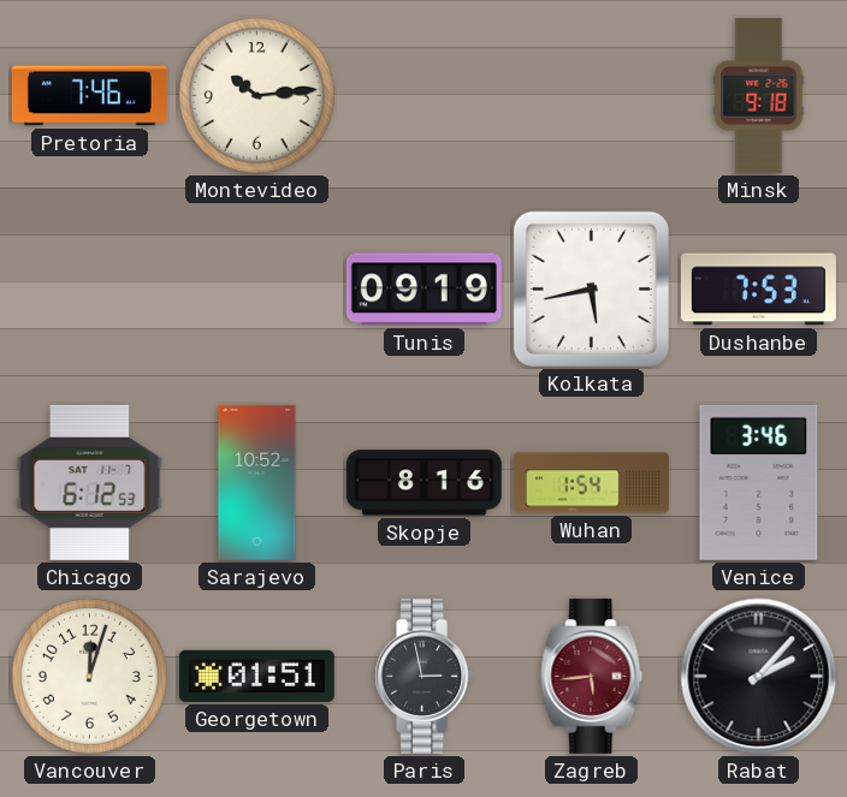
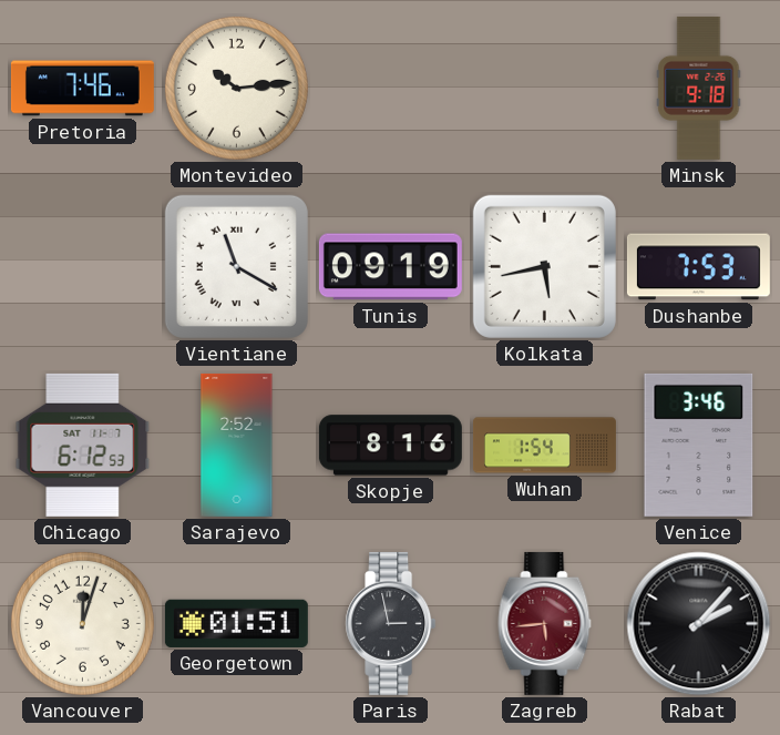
Vientiane: none -> 11:20
Sarajevo: 10:52 -> 2:52
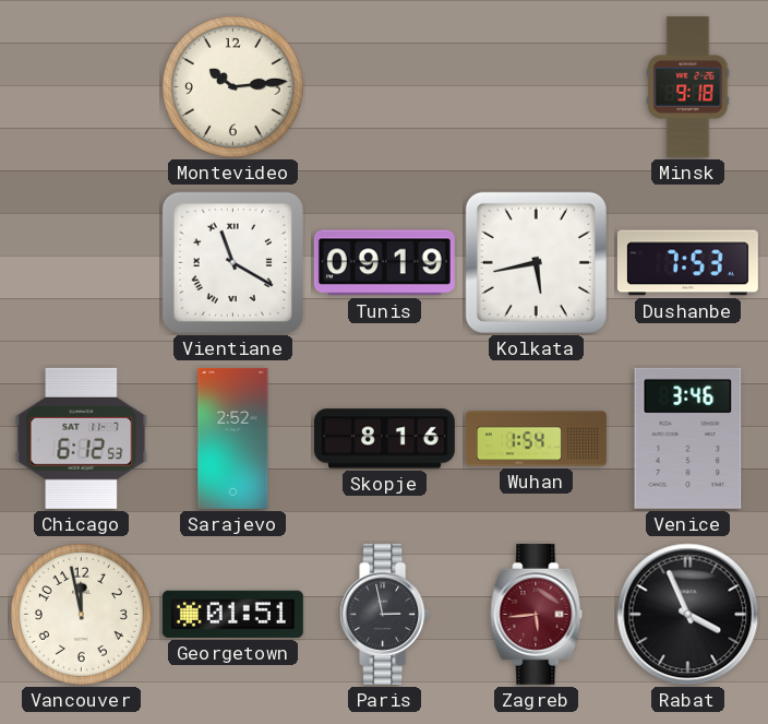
Pretoria: 7:46 -> none
Vancouver: 12:03 -> 11:58
Rabat: 2:07 -> 3:56
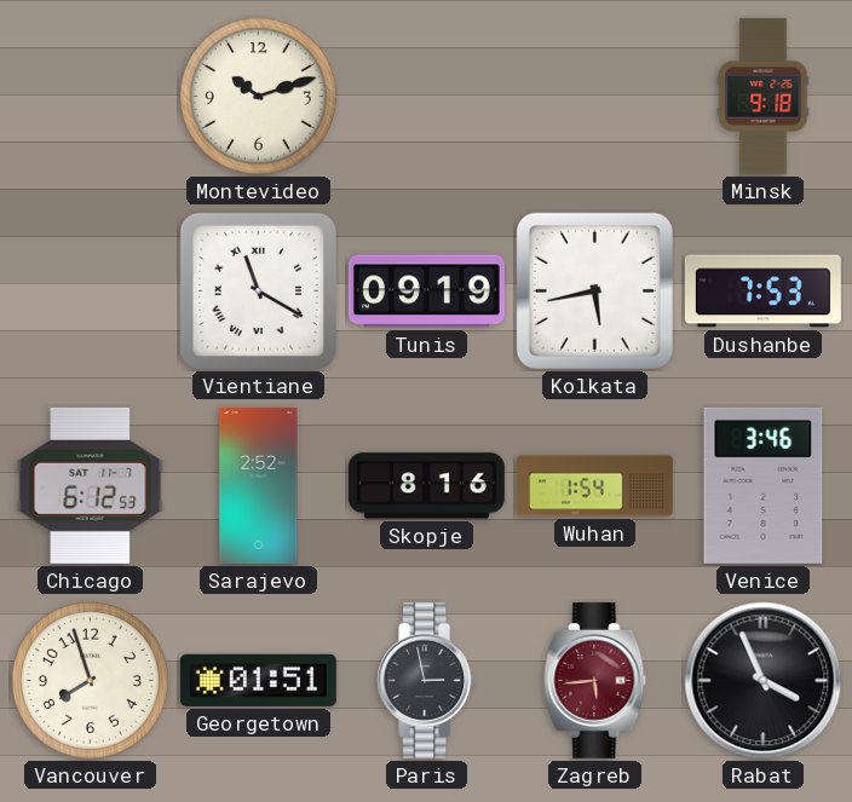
Montevideo: 10:14 -> 10:12
Vancouver: 11:58 -> 7:57
